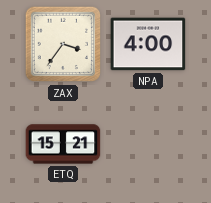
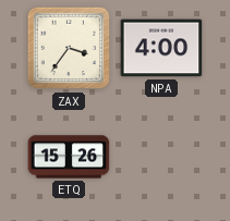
ETQ: 15:21 -> 15:26
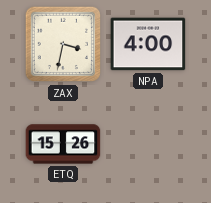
ZAX: 3:36 -> 3:32
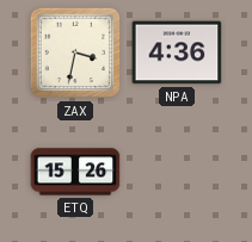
NPA: 4:00 -> 4:36
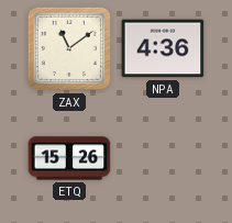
ZAX: 3:32 -> 11:09
